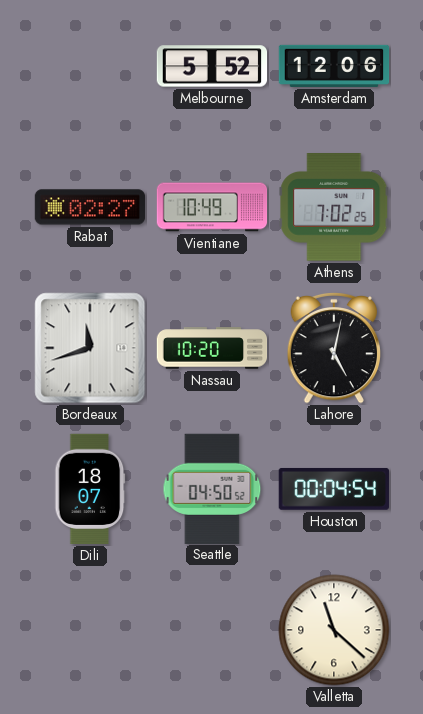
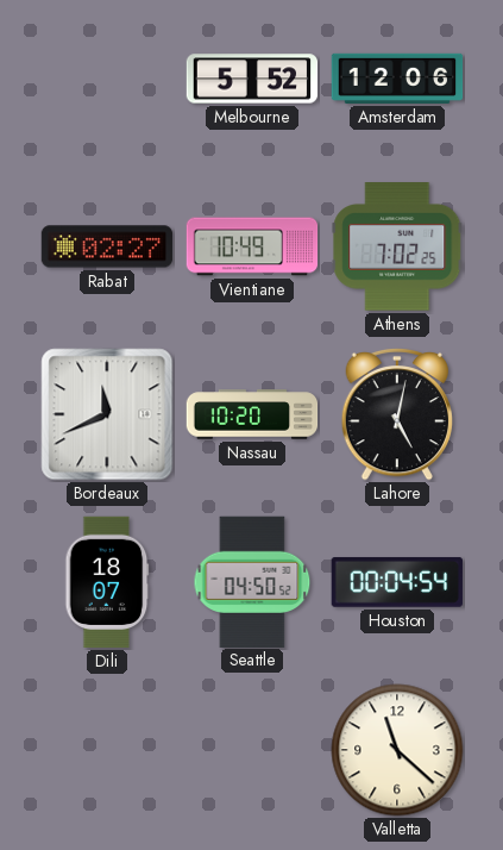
Bordeaux: 11:42 -> 11:41
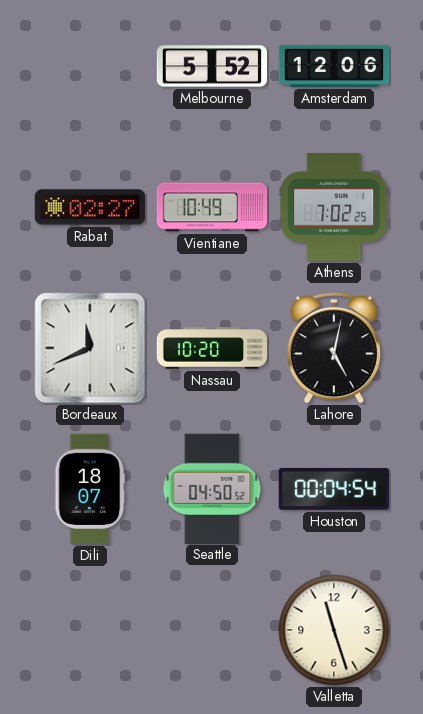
Valletta: 11:22 -> 11:27
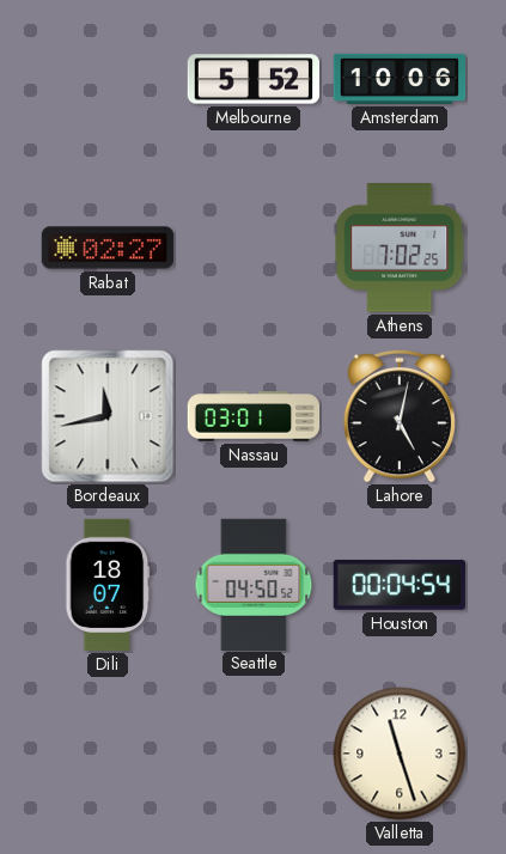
Amsterdam: 12:06 -> 10:06
Vientiane: 10:49 -> none
Bordeaux: 11:41 -> 11:43
Nassau: 10:20 -> 03:01
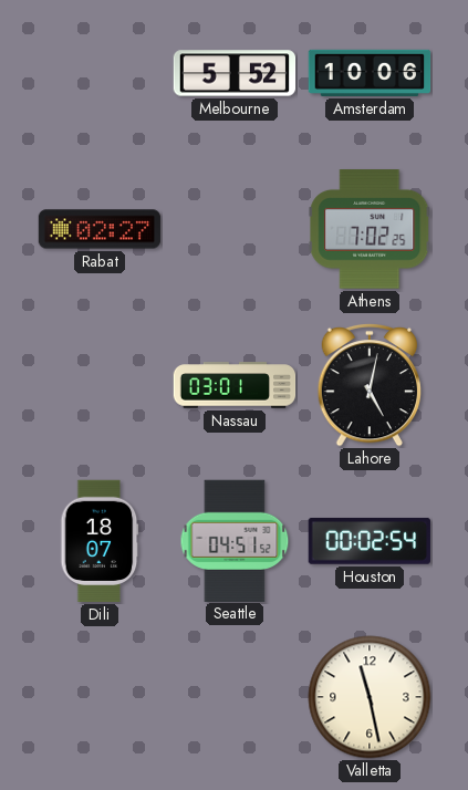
Bordeaux: 11:43 -> none
Seattle: 04:50 -> 04:51
Houston: 00:04 -> 00:02
Valletta: 11:27 -> 11:28
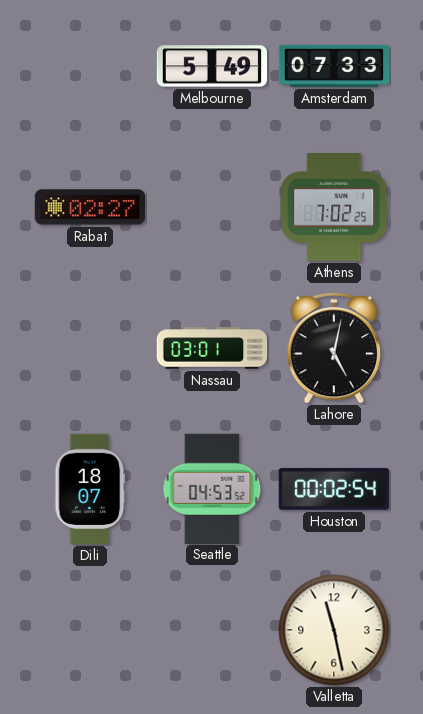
Melbourne: 5:52 -> 5:49
Amsterdam: 10:06 -> 07:33
Seattle: 04:51 -> 04:53
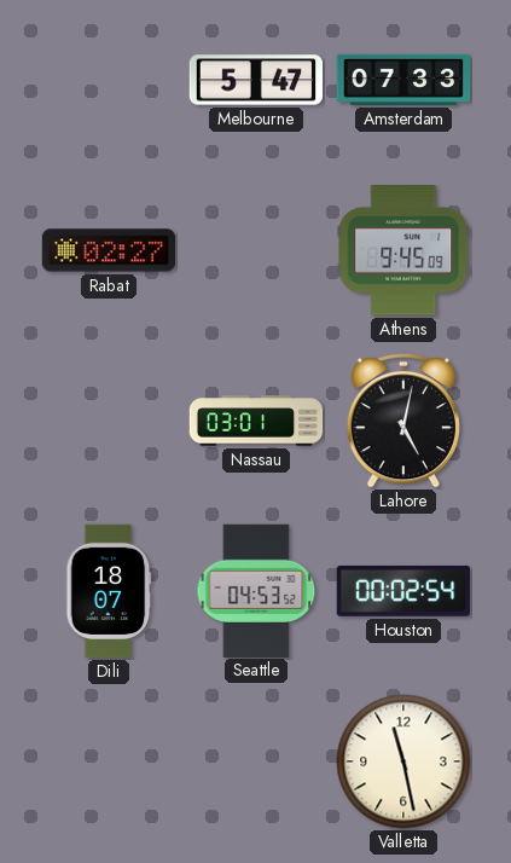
Melbourne: 5:49 -> 5:47
Athens: 7:02 -> 9:45
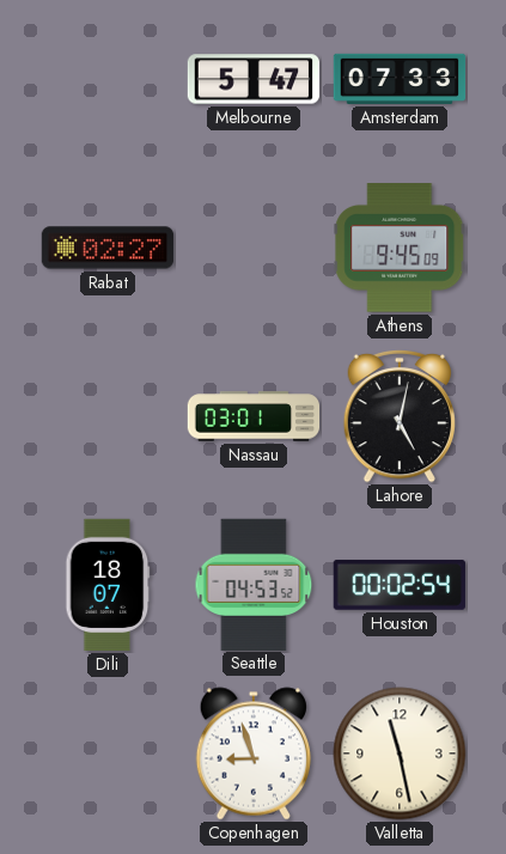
Copenhagen: none -> 8:57
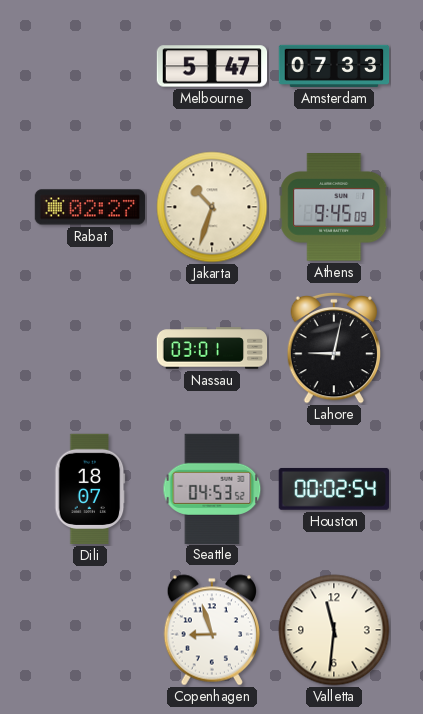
Jakarta: none -> 10:33
Lahore: 5:02 -> 9:02
Valletta: 11:28 -> 11:31
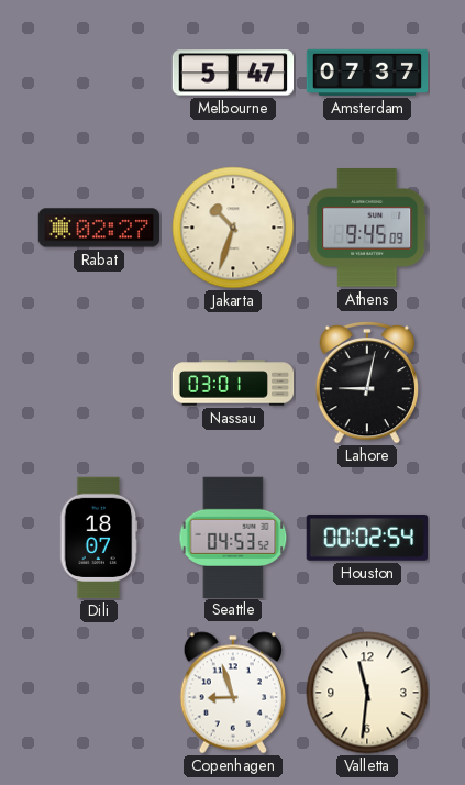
Amsterdam: 07:33 -> 07:37
